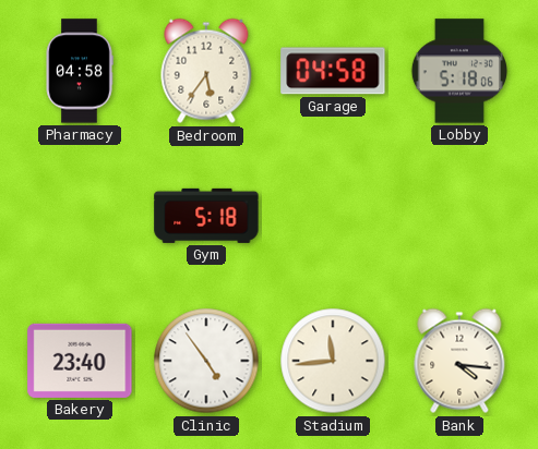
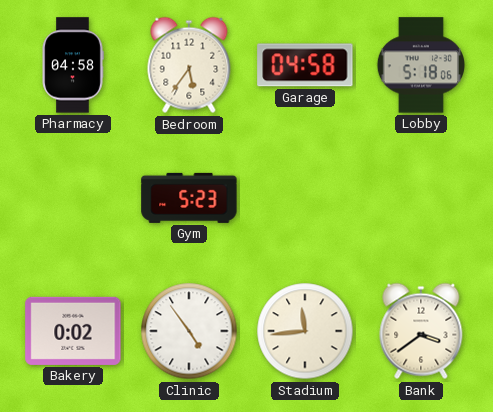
Gym: 5:18 -> 5:23
Bakery: 23:40 -> 0:02
Bank: 4:16 -> 3:39
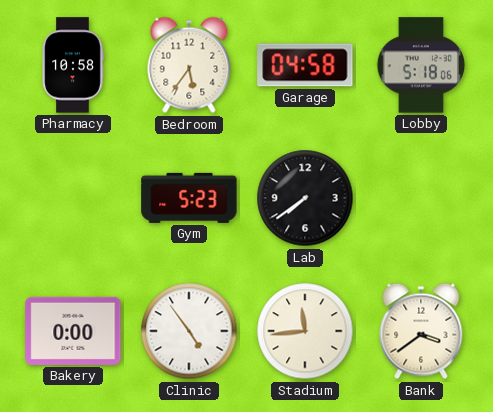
Pharmacy: 04:58 -> 10:58
Lab: none -> 7:39
Bakery: 0:02 -> 0:00
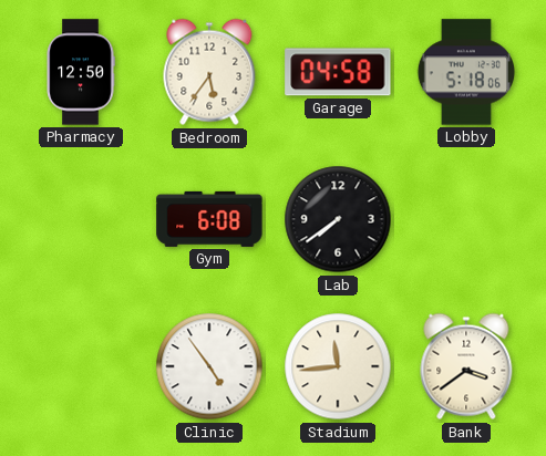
Pharmacy: 10:58 -> 12:50
Gym: 5:23 -> 6:08
Bakery: 0:00 -> none
